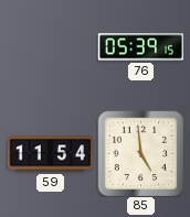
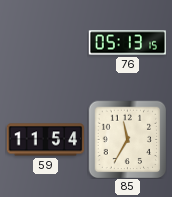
76: 05:39 -> 05:13
85: 4:59 -> 11:35
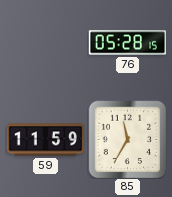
76: 05:13 -> 05:28
59: 11:54 -> 11:59
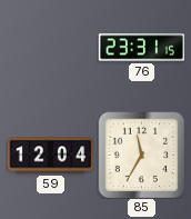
76: 05:28 -> 23:31
59: 11:59 -> 12:04
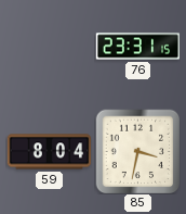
59: 12:04 -> 8:04
85: 11:35 -> 3:32
